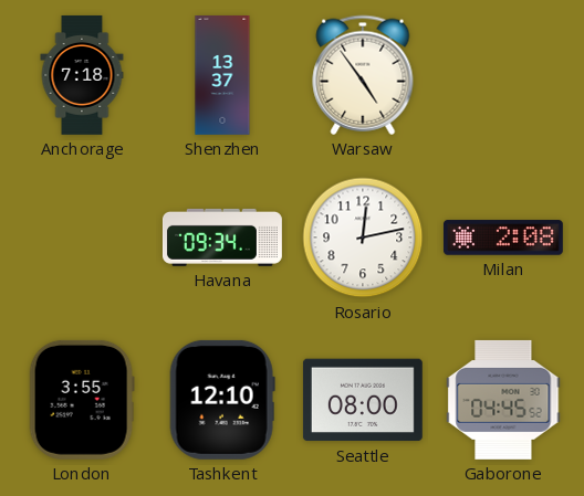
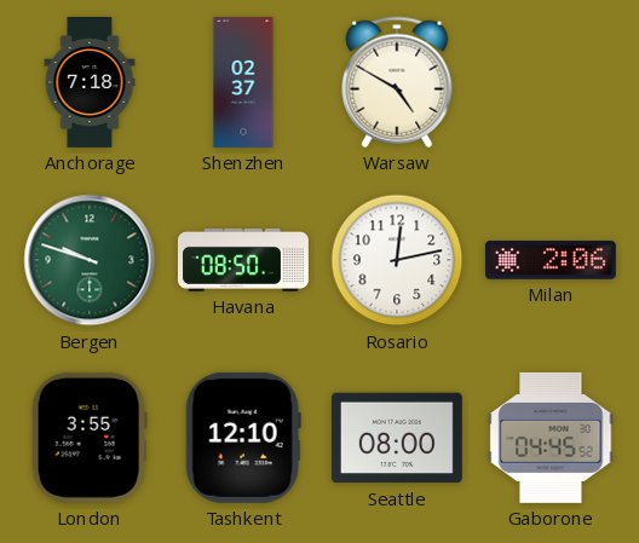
Shenzhen: 13:37 -> 02:37
Warsaw: 4:54 -> 4:50
Bergen: none -> 9:48
Havana: 09:34 -> 08:50
Milan: 2:08 -> 2:06
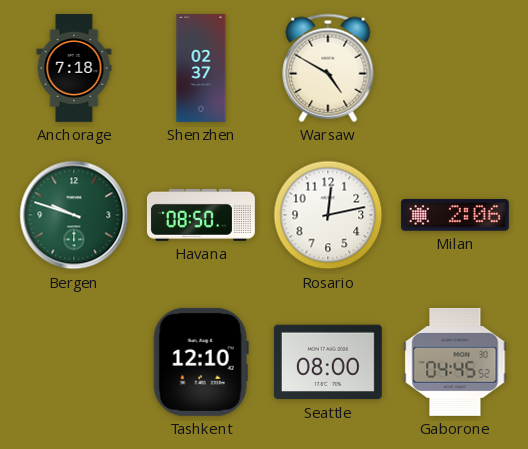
London: 3:55 -> none
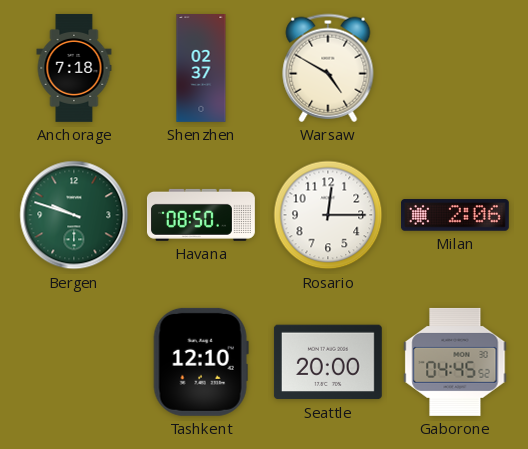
Rosario: 12:13 -> 12:15
Seattle: 08:00 -> 20:00
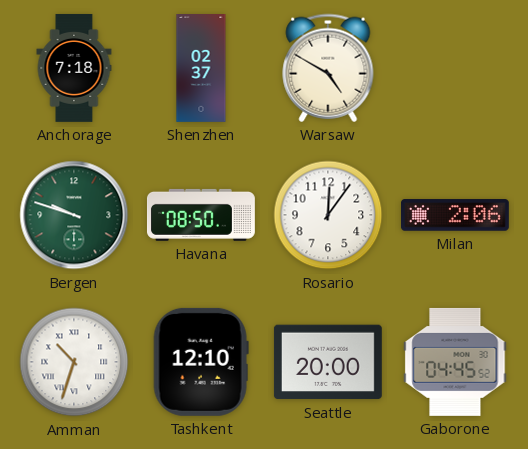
Rosario: 12:15 -> 12:06
Amman: none -> 10:33
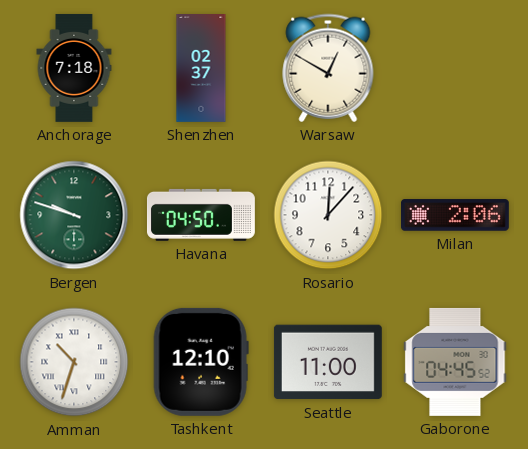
Warsaw: 4:50 -> 12:50
Havana: 08:50 -> 04:50
Rosario: 12:06 -> 12:07
Seattle: 20:00 -> 11:00
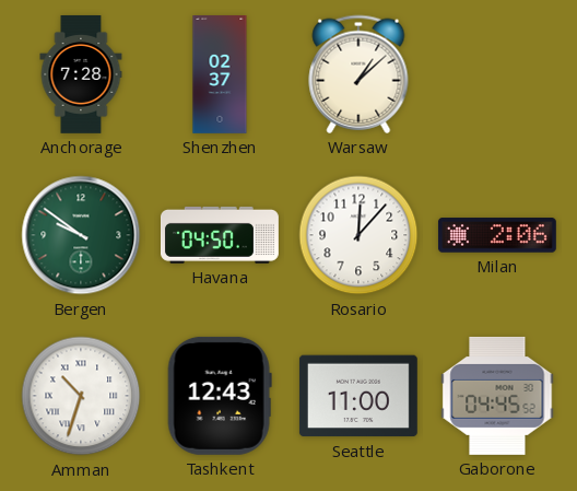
Anchorage: 7:18 -> 7:28
Warsaw: 12:50 -> 1:08
Bergen: 9:48 -> 9:51
Tashkent: 12:10 -> 12:43
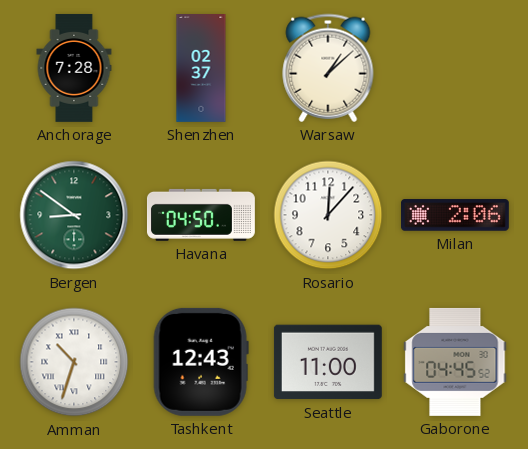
Bergen: 9:51 -> 8:51
